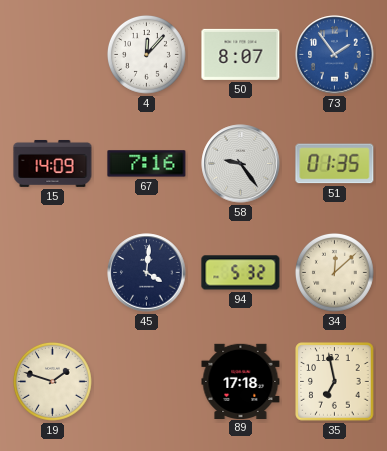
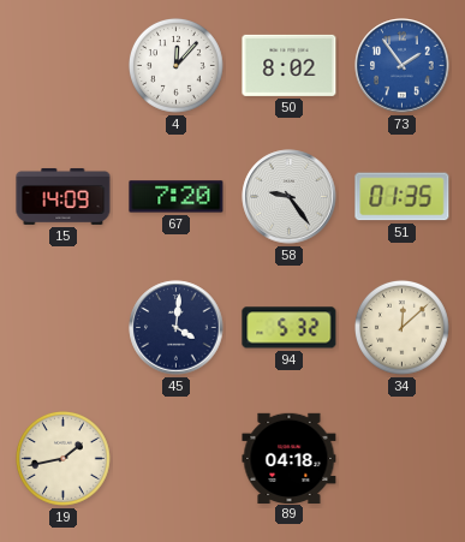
50: 8:07 -> 8:02
67: 7:16 -> 7:20
19: 1:48 -> 1:43
89: 17:18 -> 04:18
35: 6:58 -> none
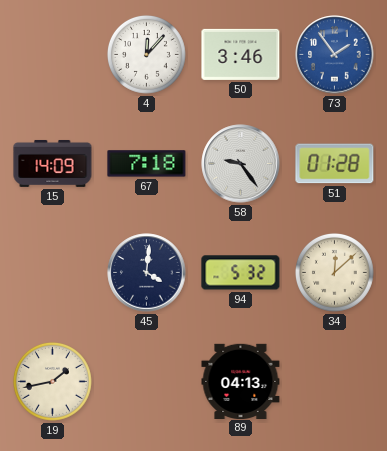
50: 8:02 -> 3:46
67: 7:20 -> 7:18
51: 01:35 -> 01:28
89: 04:18 -> 04:13
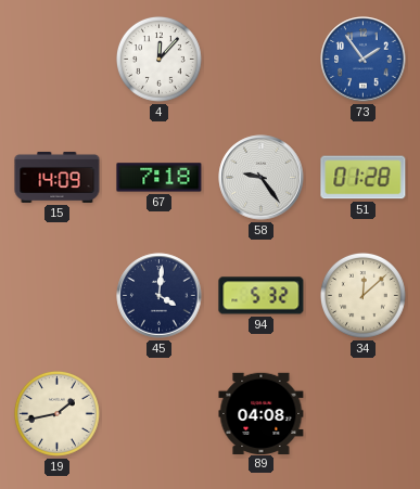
50: 3:46 -> none
89: 04:13 -> 04:08
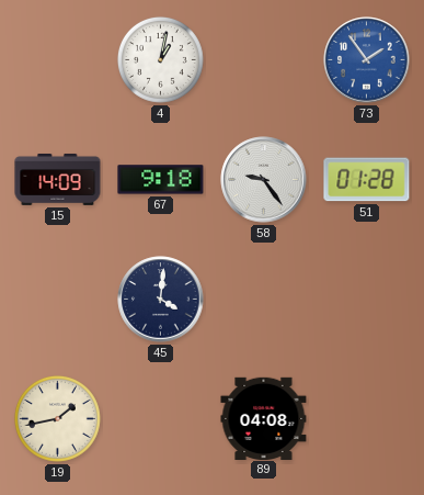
4: 12:07 -> 1:02
67: 7:18 -> 9:18
94: 5:32 -> none
34: 12:08 -> none
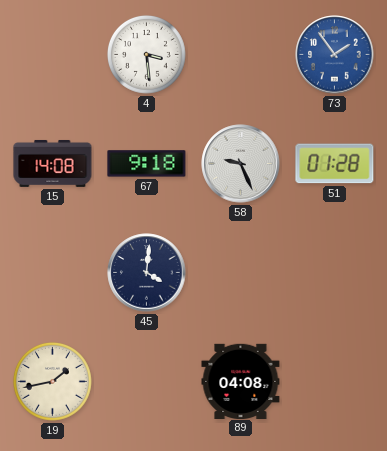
4: 1:02 -> 3:29
15: 14:09 -> 14:08
58: 9:24 -> 9:26
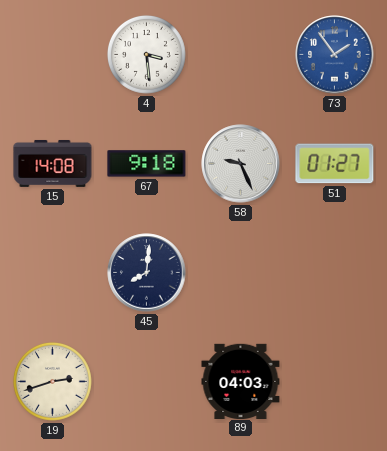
51: 01:28 -> 01:27
45: 4:01 -> 8:01
19: 1:43 -> 2:42
89: 04:08 -> 04:03
